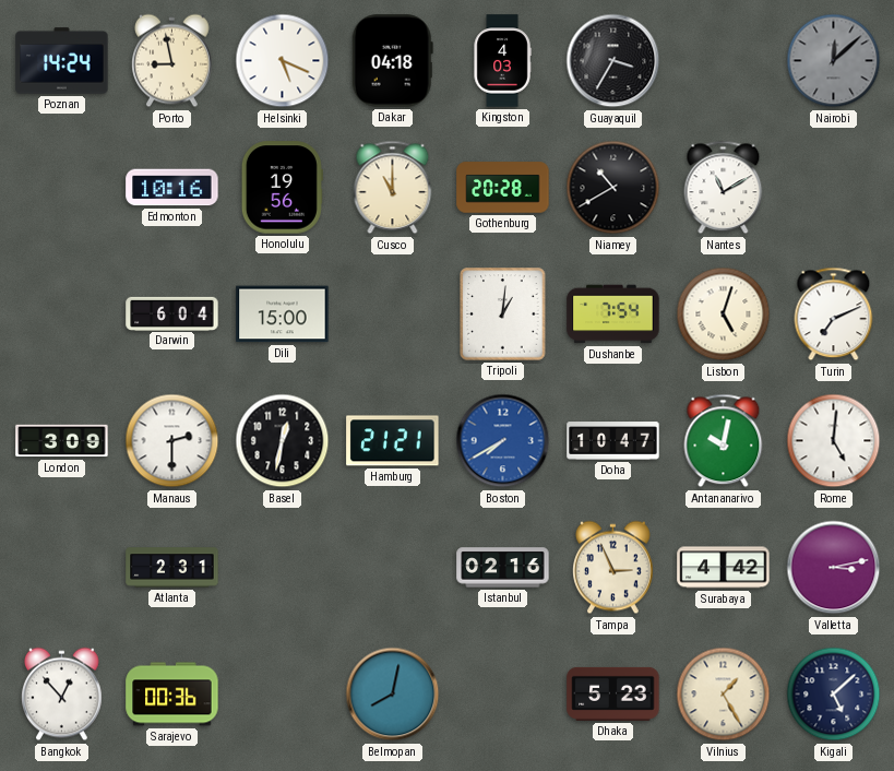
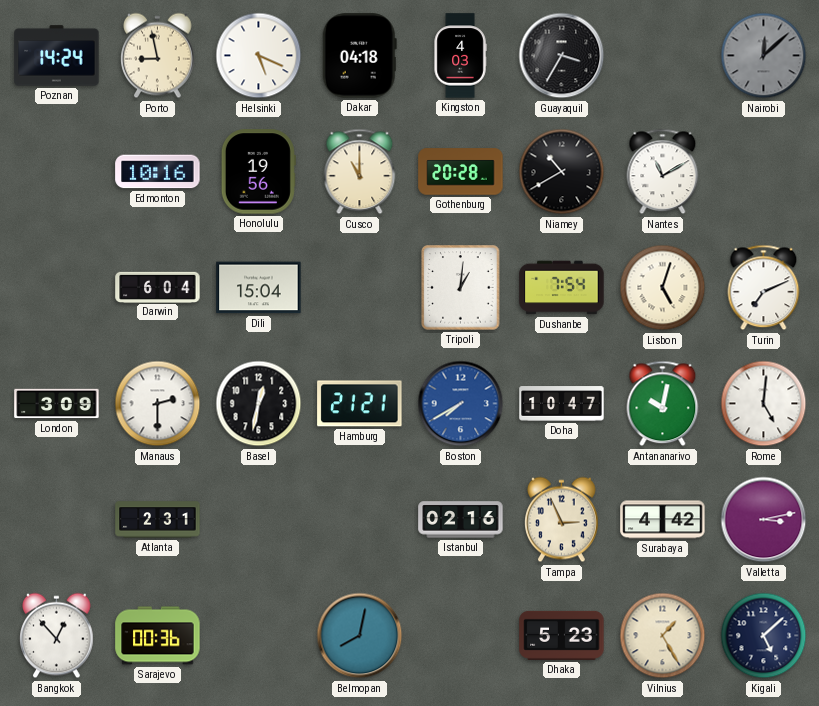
Dili: 15:00 -> 15:04
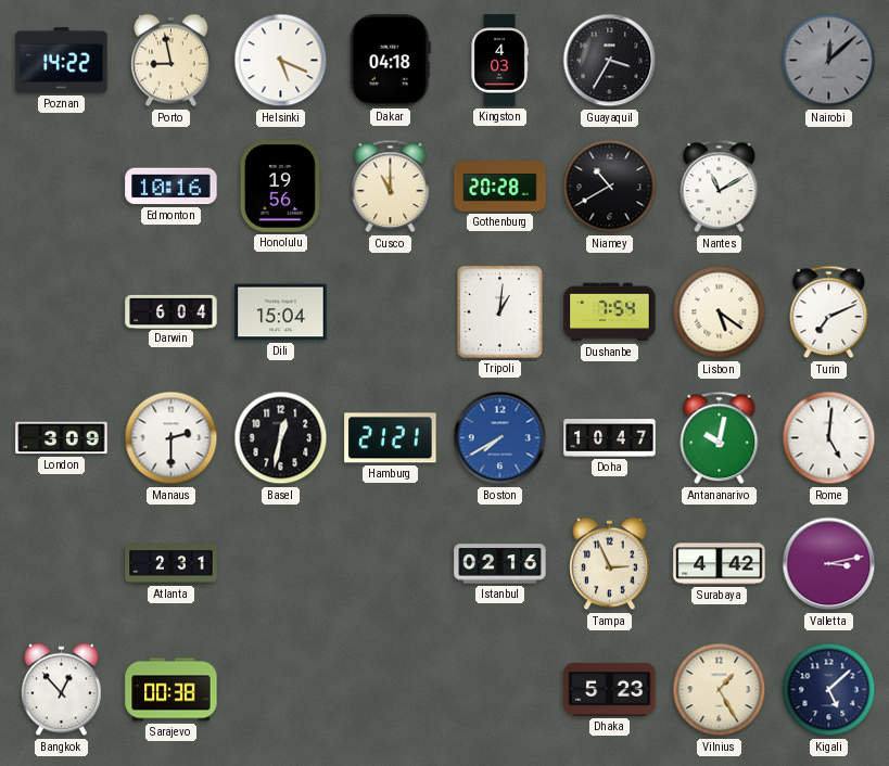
Poznan: 14:24 -> 14:22
Lisbon: 5:03 -> 5:21
Sarajevo: 00:36 -> 00:38
Belmopan: 8:02 -> none
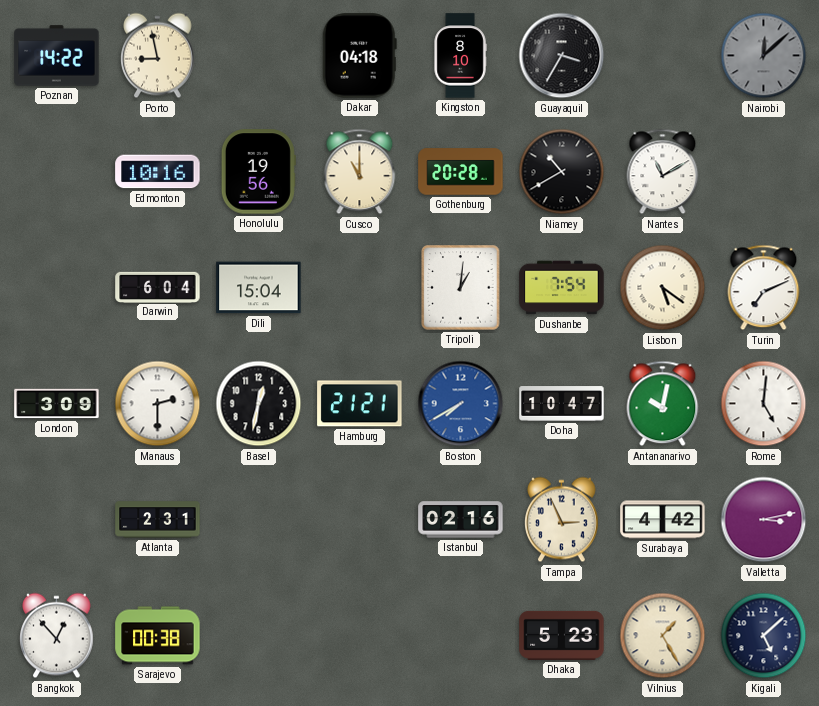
Helsinki: 5:19 -> none
Kingston: 4:03 -> 8:10
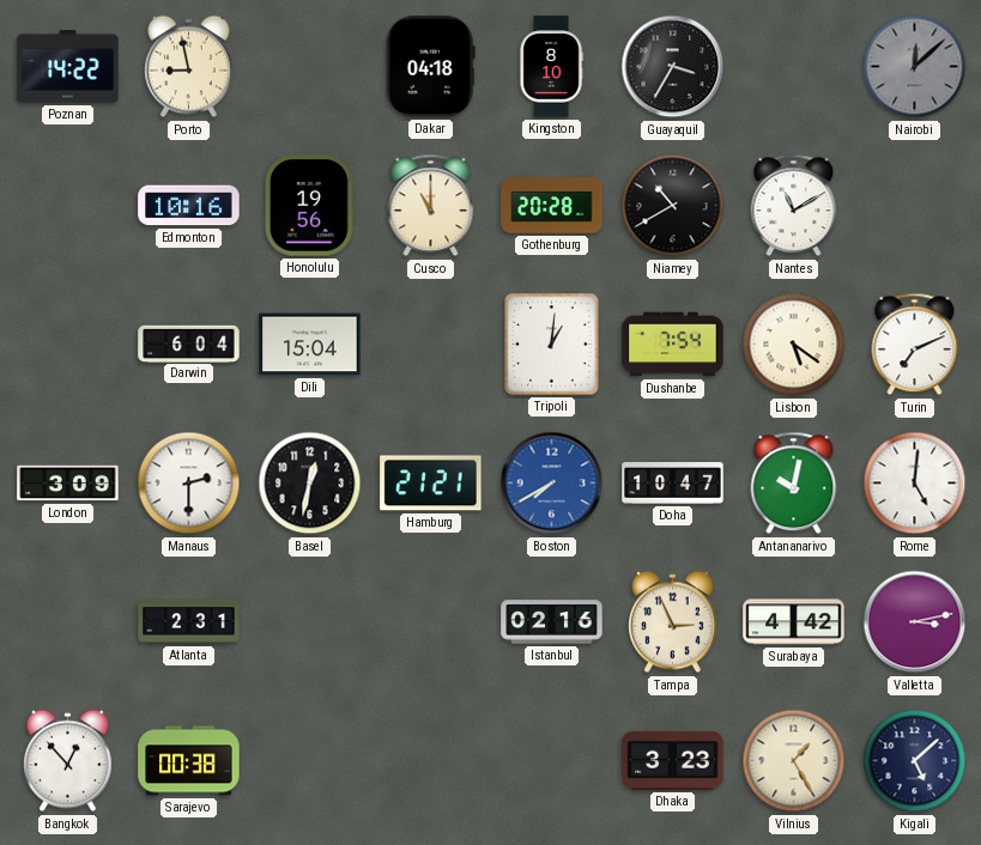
Dhaka: 5:23 -> 3:23
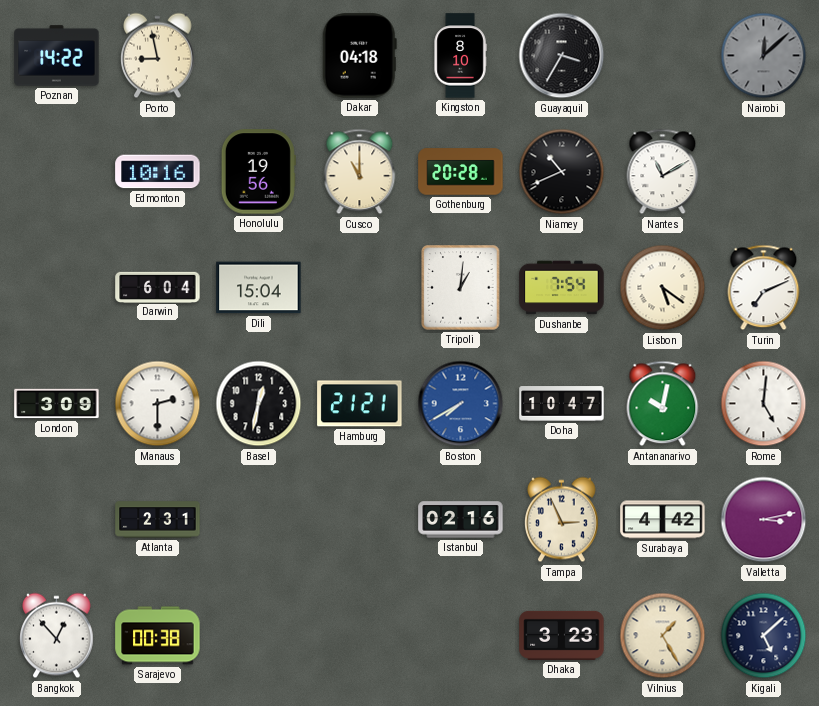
Niamey: 10:40 -> 10:41
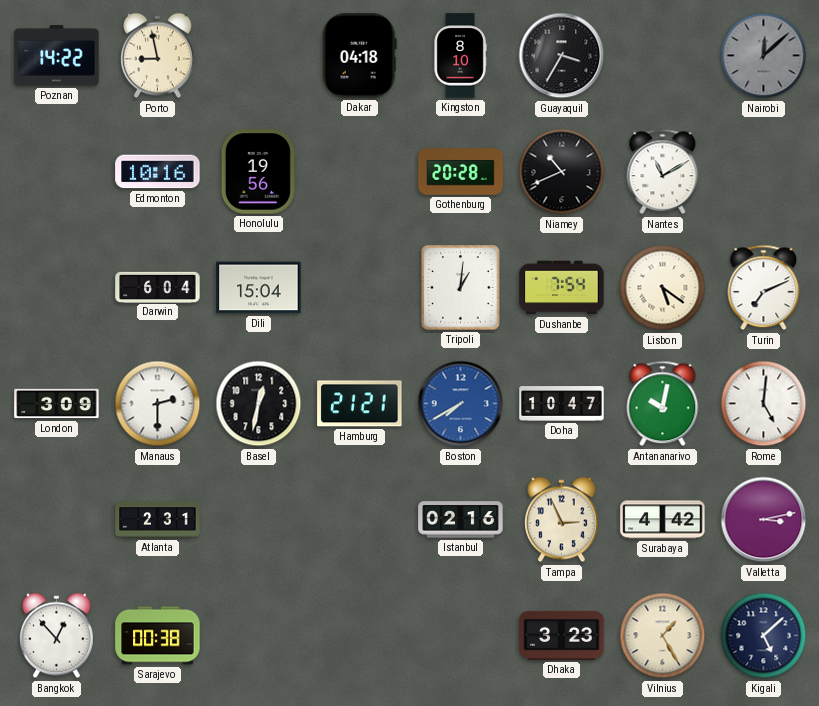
Cusco: 11:00 -> none
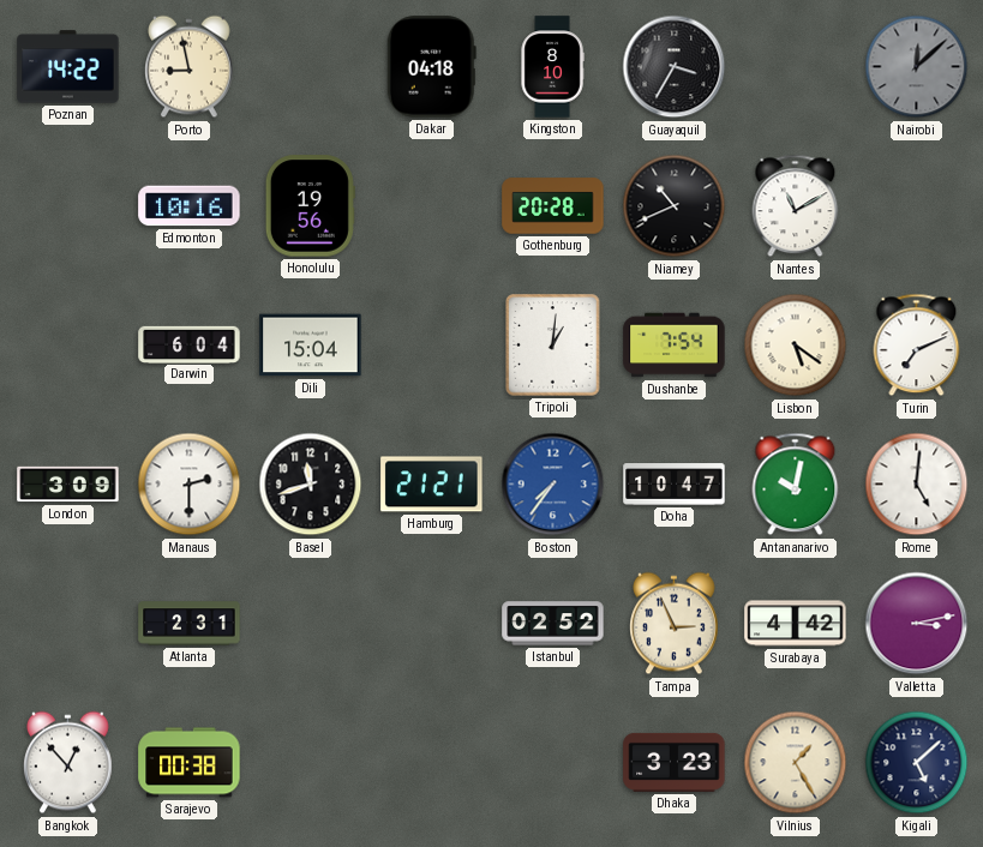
Basel: 12:32 -> 11:42
Boston: 7:40 -> 7:36
Istanbul: 02:16 -> 02:52
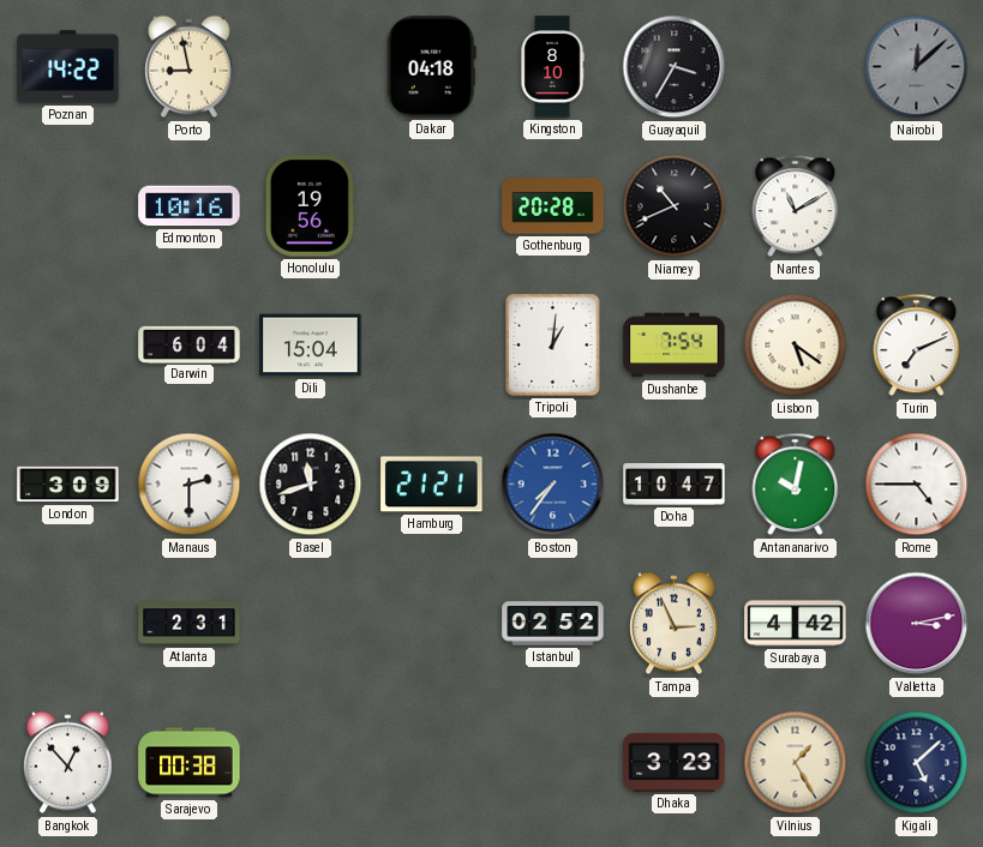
Rome: 5:01 -> 4:45
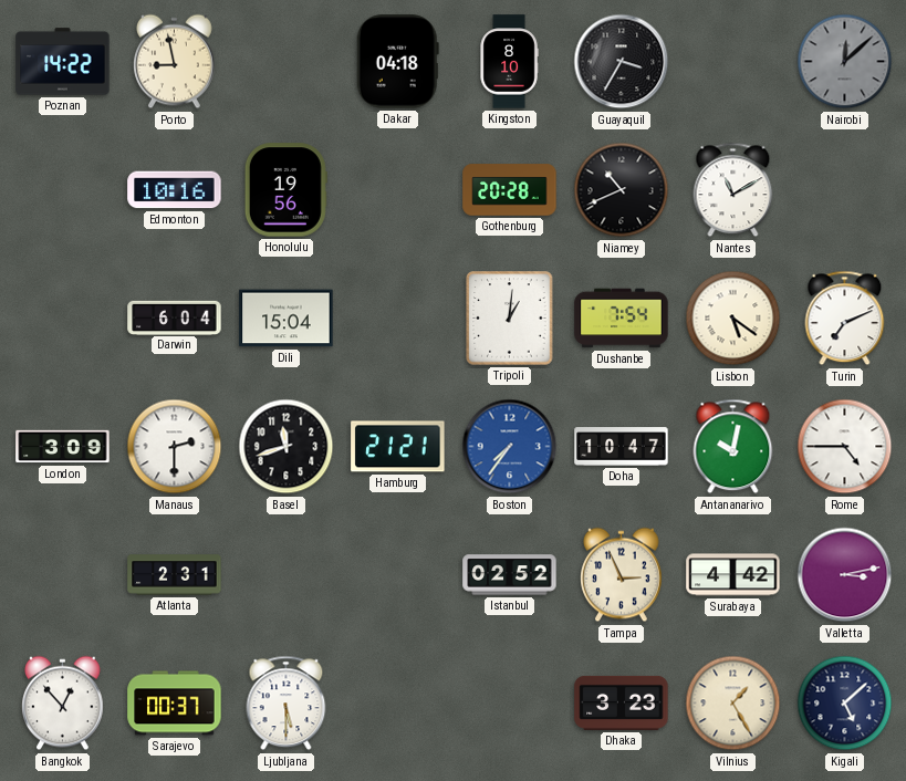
Sarajevo: 00:38 -> 00:37
Ljubljana: none -> 5:30
